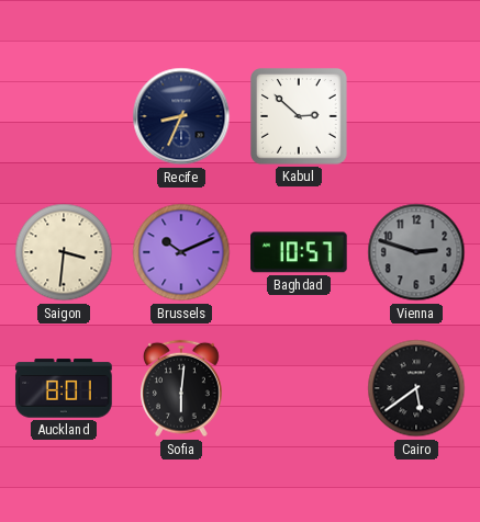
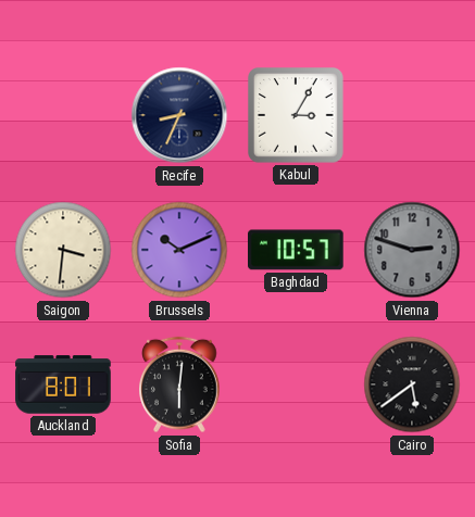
Kabul: 2:52 -> 3:05
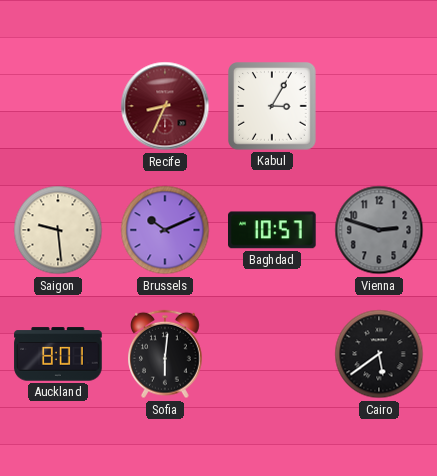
Recife dial: navy -> burgundy
Saigon: 3:31 -> 9:29
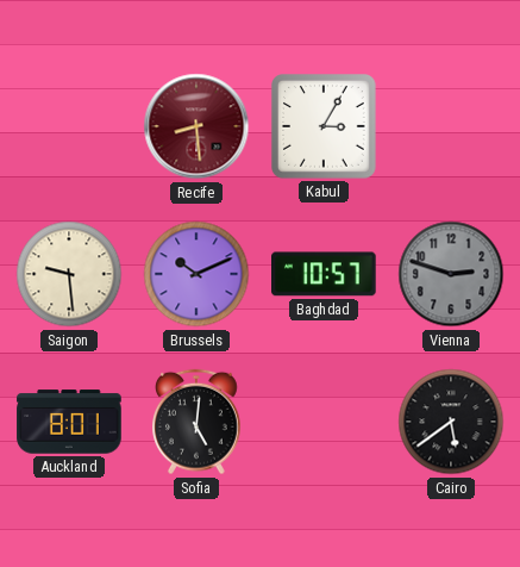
Recife: 8:34 -> 8:29
Sofia: 6:01 -> 5:01
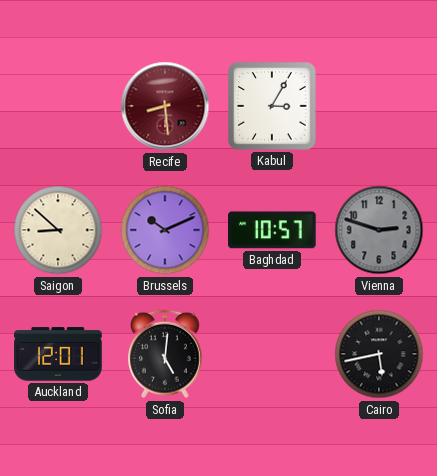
Saigon: 9:29 -> 8:52
Auckland: 8:01 -> 12:01
Cairo: 5:39 -> 5:43
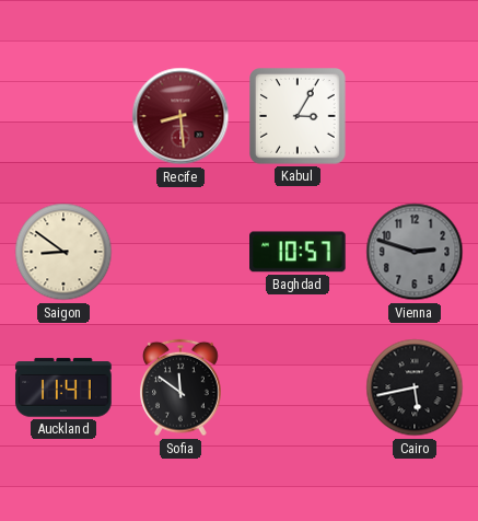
Saigon: 8:52 -> 8:51
Brussels: 10:11 -> none
Auckland: 12:01 -> 11:41
Sofia: 5:01 -> 11:51
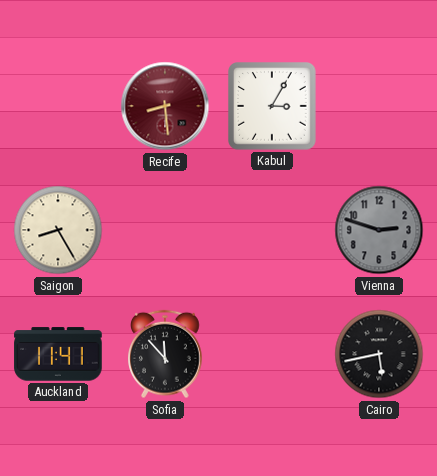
Saigon: 8:51 -> 8:25
Baghdad: 10:57 -> none
Sofia: 11:51 -> 11:53
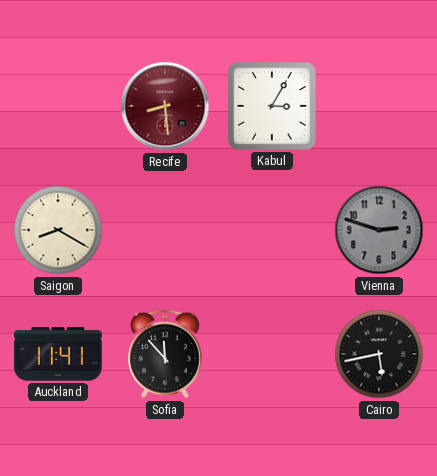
Saigon: 8:25 -> 8:20
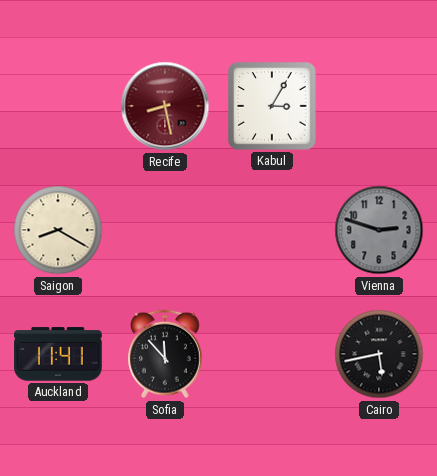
Recife: 8:29 -> 8:28
